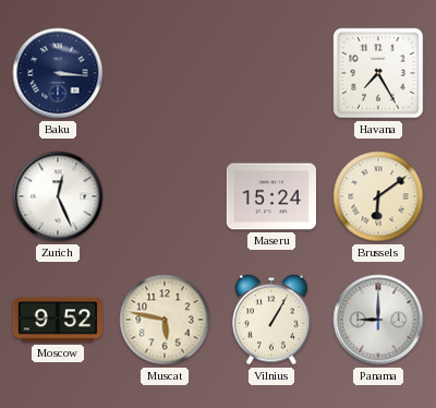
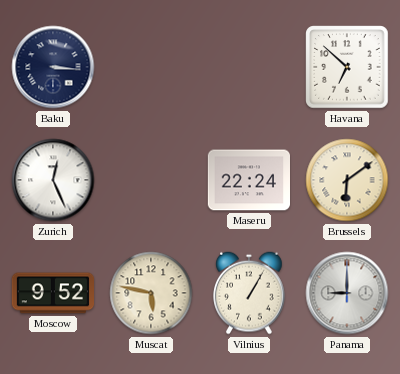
Havana: 7:25 -> 6:52
Maseru: 15:24 -> 22:24
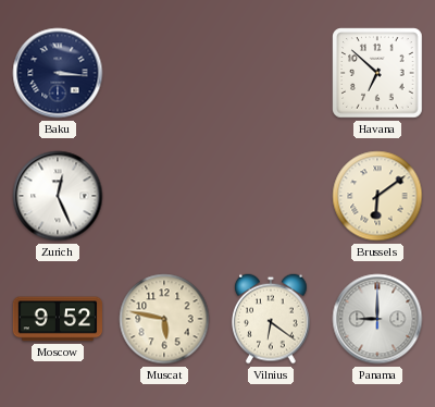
Maseru: 22:24 -> none
Vilnius: 1:05 -> 6:21
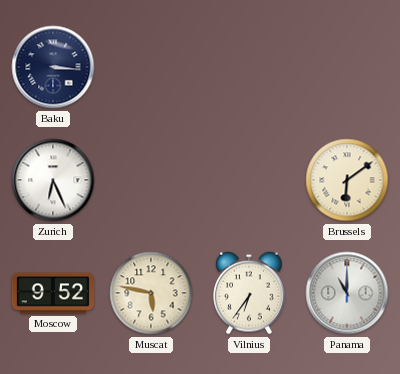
Havana: 6:52 -> none
Zurich: 12:26 -> 6:26
Vilnius: 6:21 -> 6:36
Panama: 9:00 -> 11:00
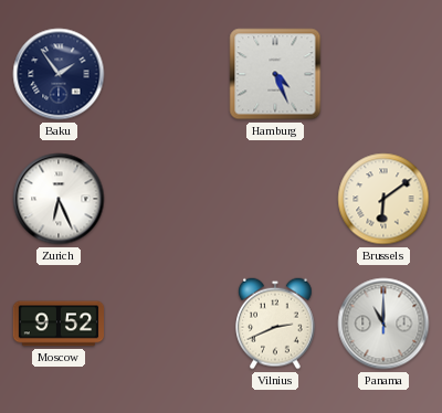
Baku: 3:16 -> 1:54
Hamburg: none -> 4:26
Muscat: 5:47 -> none
Vilnius: 6:36 -> 2:41
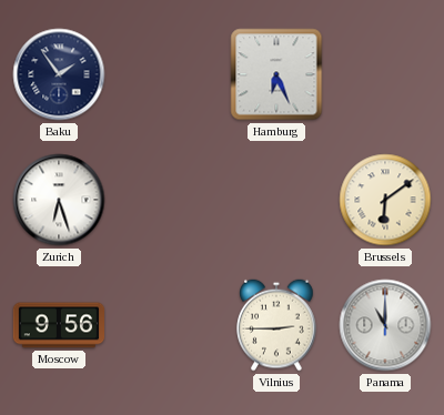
Hamburg: 4:26 -> 6:26
Zurich: 6:26 -> 6:27
Moscow: 9:52 -> 9:56
Vilnius: 2:41 -> 2:45
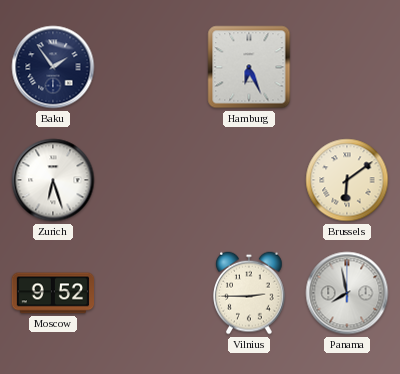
Moscow: 9:56 -> 9:52
Panama: 11:00 -> 7:58
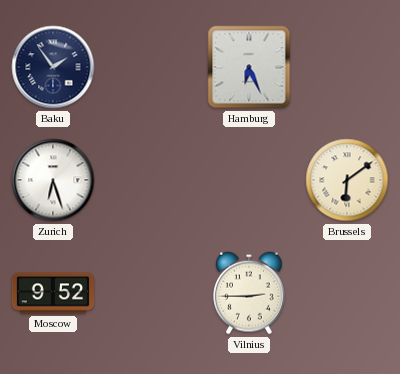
Panama: 7:58 -> none
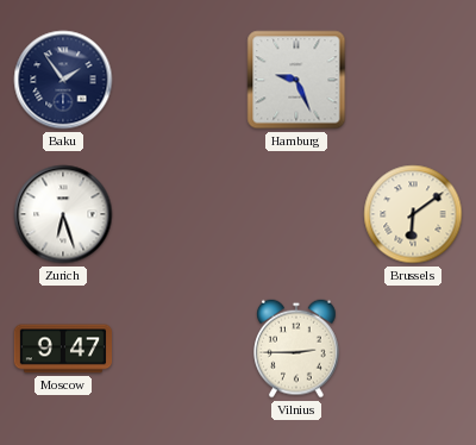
Hamburg: 6:26 -> 9:26
Moscow: 9:52 -> 9:47
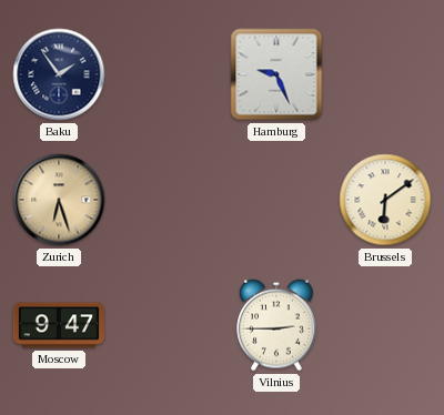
Zurich dial: white -> champagne
